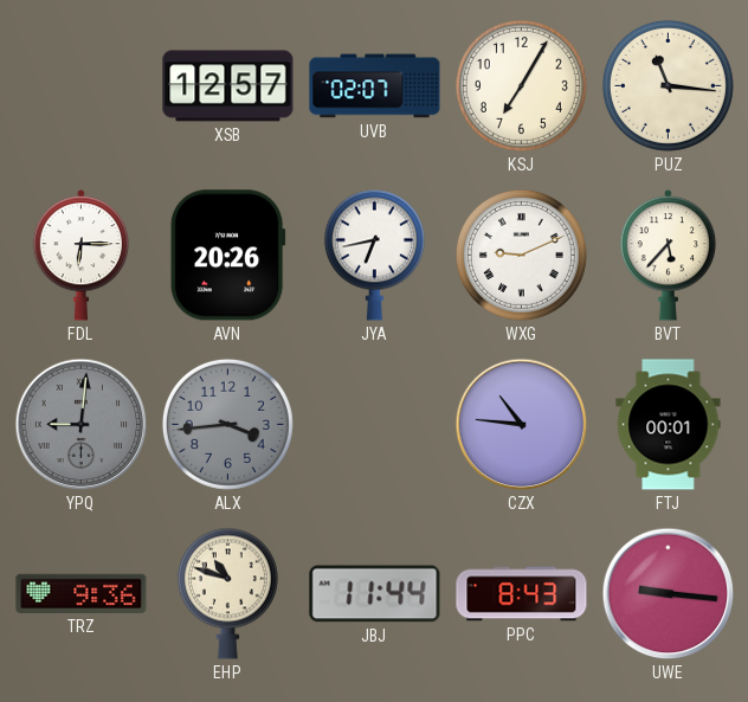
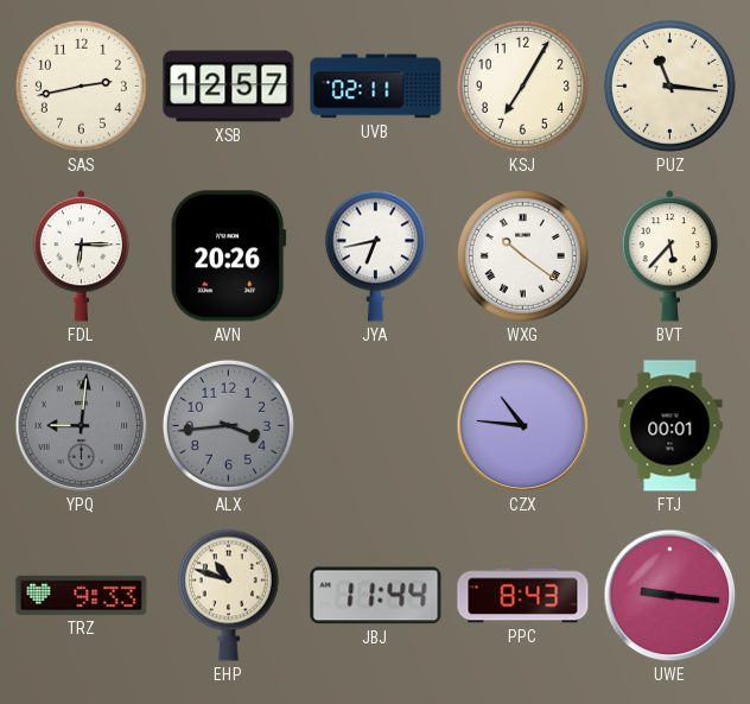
SAS: none -> 2:43
UVB: 02:07 -> 02:11
WXG: 9:11 -> 10:21
TRZ: 9:36 -> 9:33
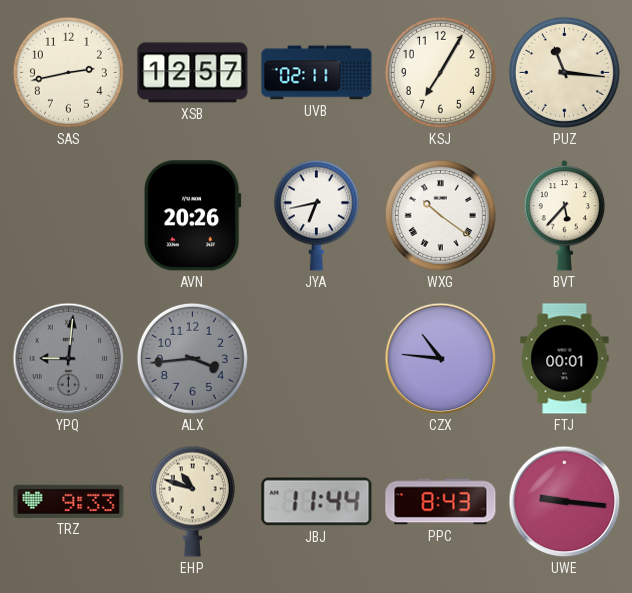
FDL: 6:15 -> none
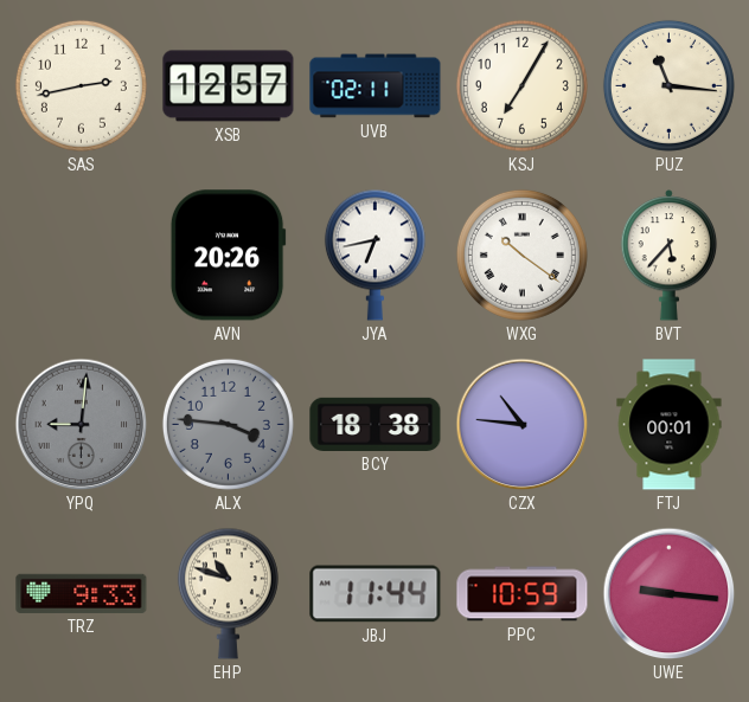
ALX: 3:44 -> 3:46
BCY: none -> 18:38
PPC: 8:43 -> 10:59
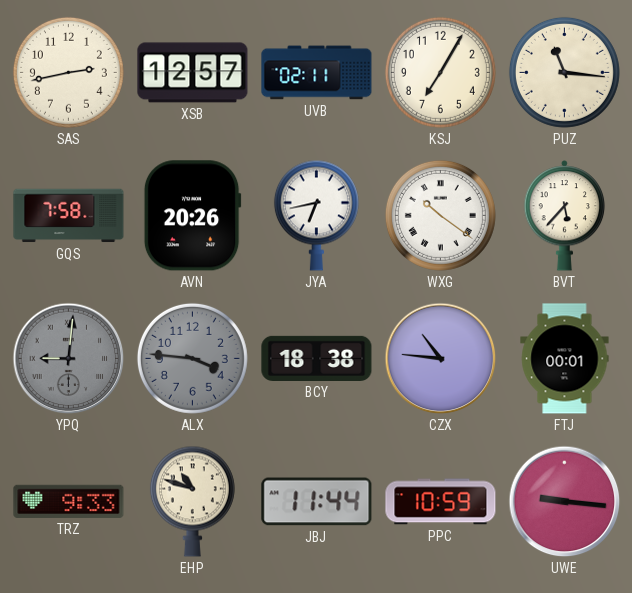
GQS: none -> 7:58
